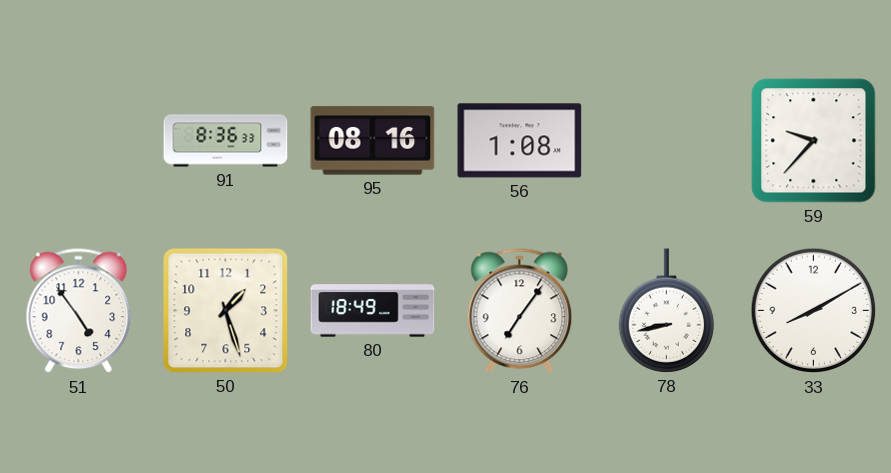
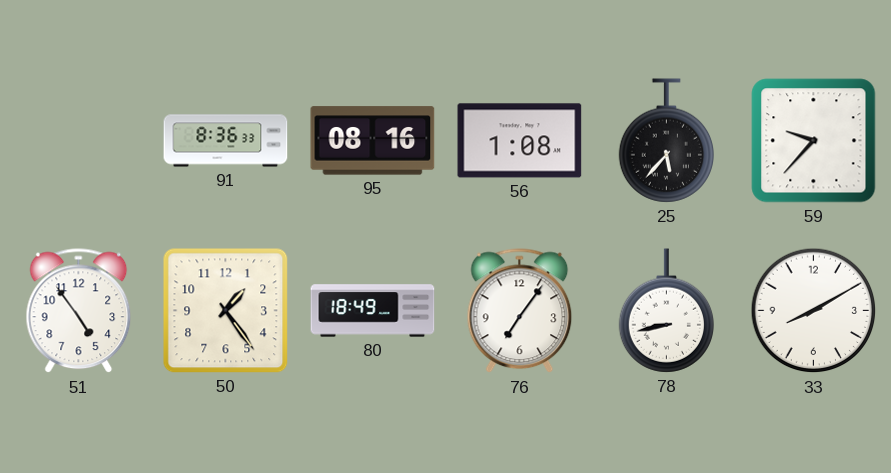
25: none -> 5:37
50: 1:27 -> 1:24
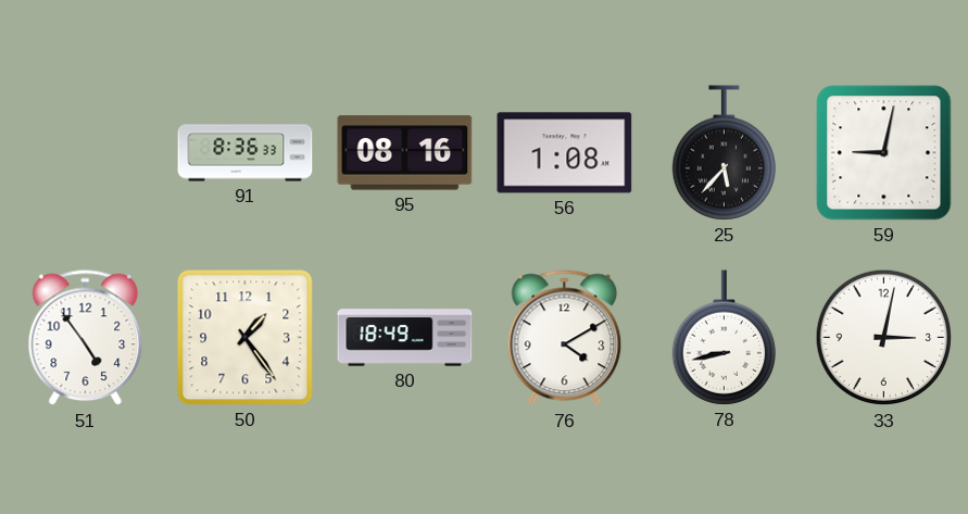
59: 9:37 -> 9:02
76: 7:06 -> 4:10
33: 8:10 -> 3:02
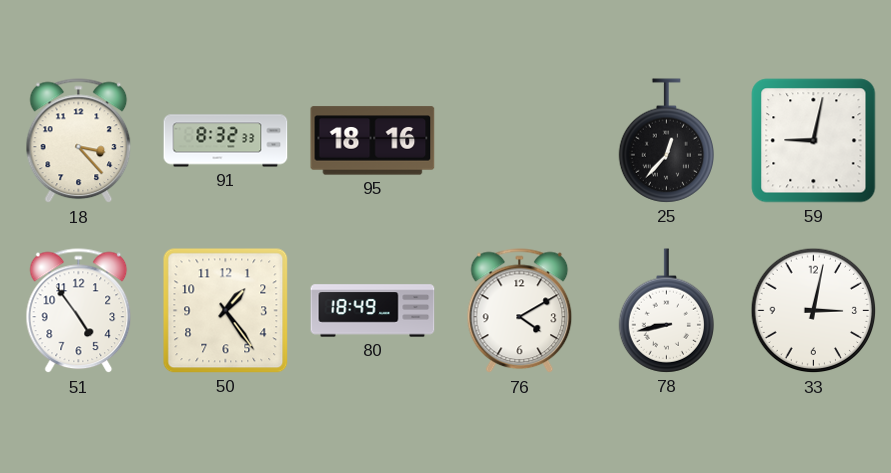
18: none -> 3:23
91: 8:36 -> 8:32
95: 08:16 -> 18:16
56: 1:08 -> none
25: 5:37 -> 12:37
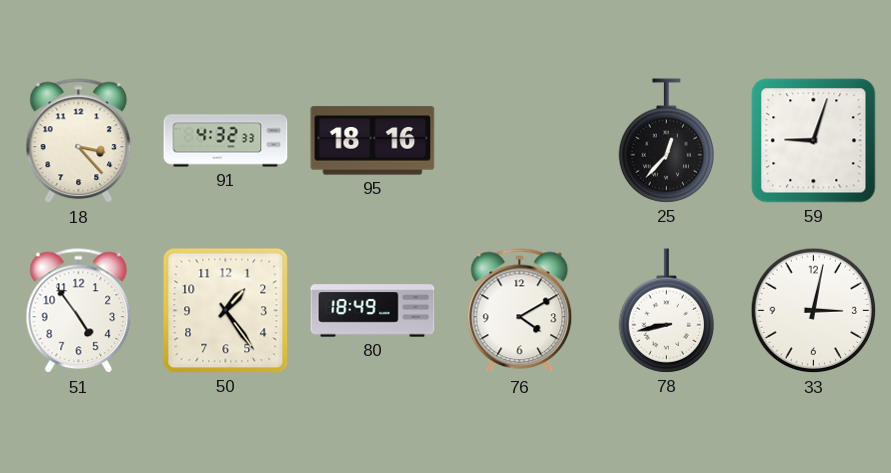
91: 8:32 -> 4:32
59: 9:02 -> 9:03
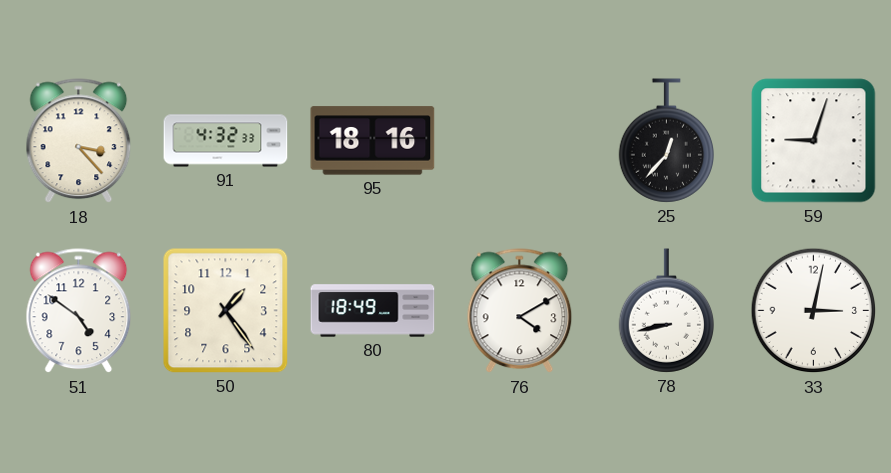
51: 4:54 -> 4:51
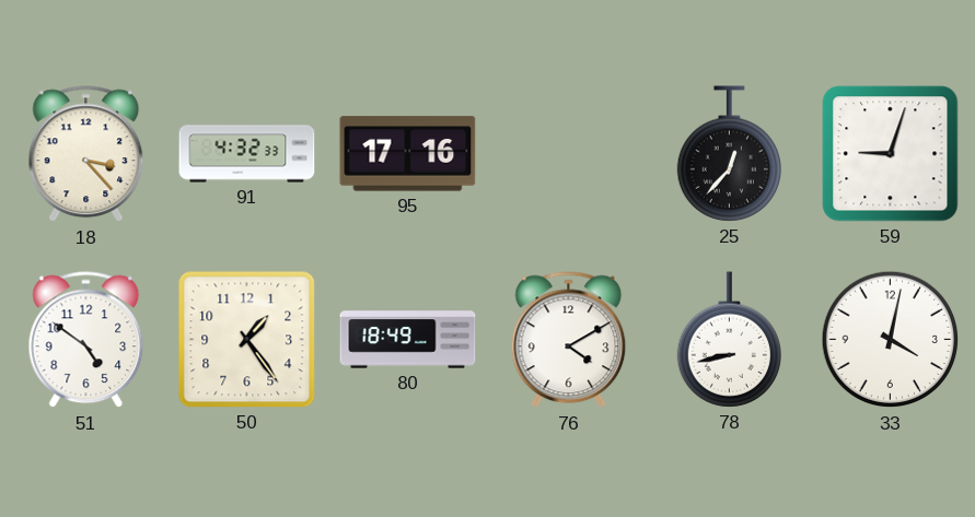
95: 18:16 -> 17:16
33: 3:02 -> 4:02
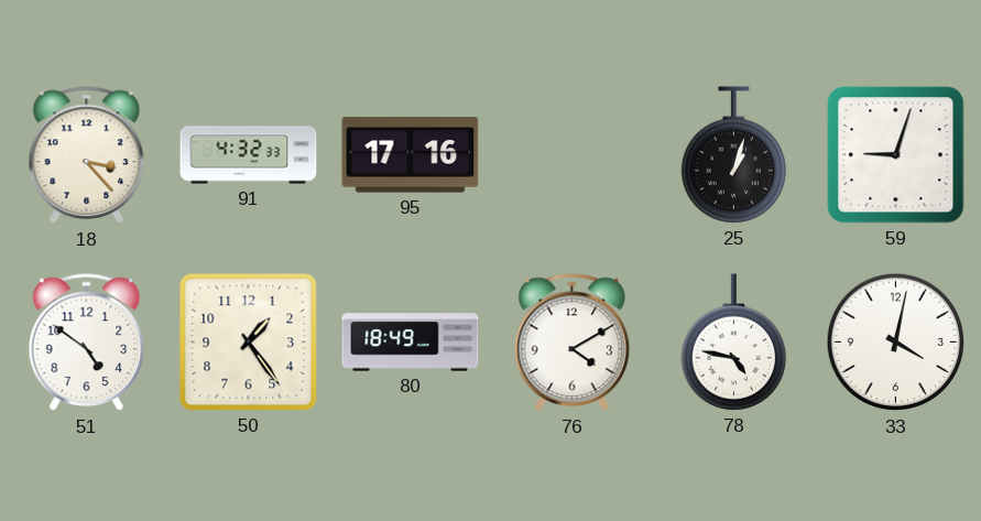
25: 12:37 -> 1:03
78: 8:43 -> 4:47
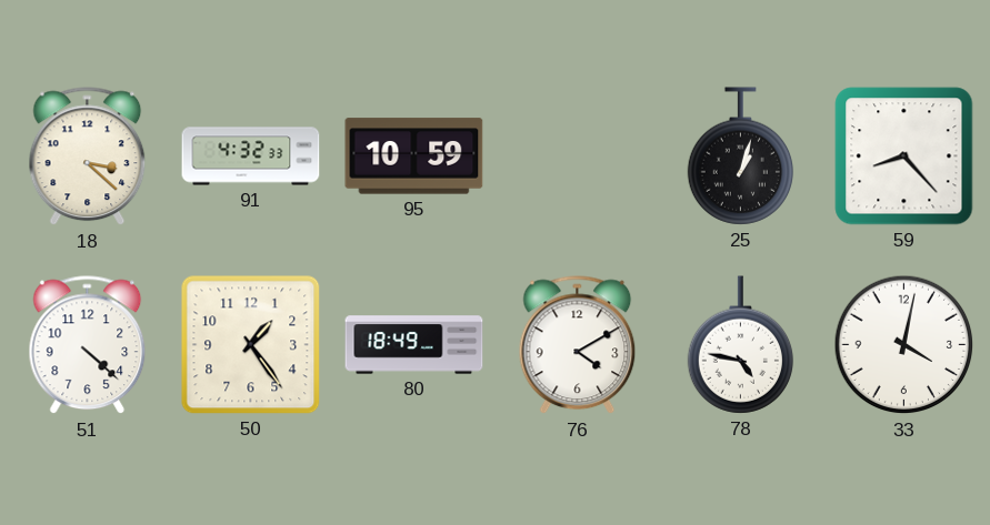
18: 3:23 -> 3:22
95: 17:16 -> 10:59
59: 9:03 -> 8:23
51: 4:51 -> 4:22
